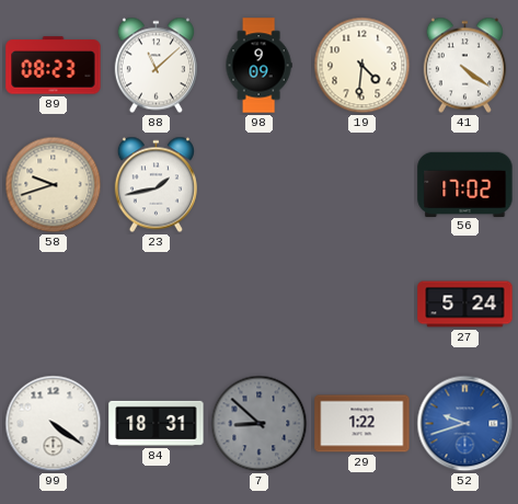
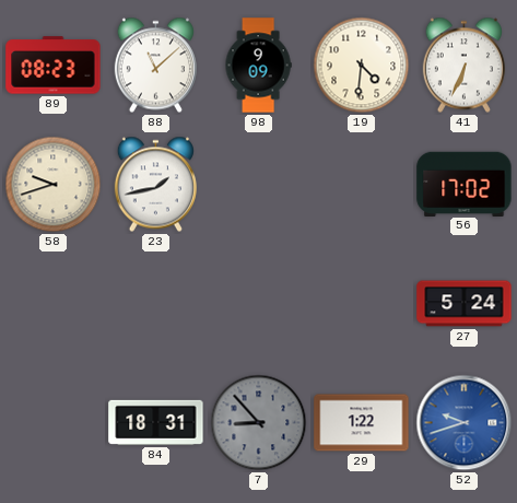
41: 4:21 -> 6:34
99: 4:21 -> none
7: 8:52 -> 8:53
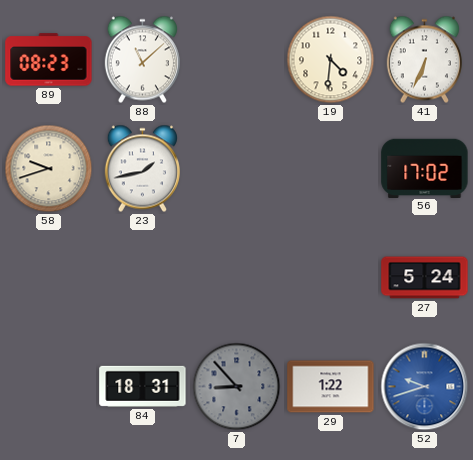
98: 9:09 -> none
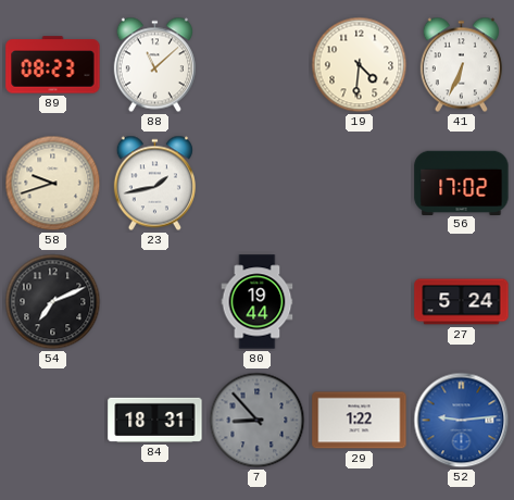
54: none -> 7:11
80: none -> 19:44
52: 9:42 -> 9:14
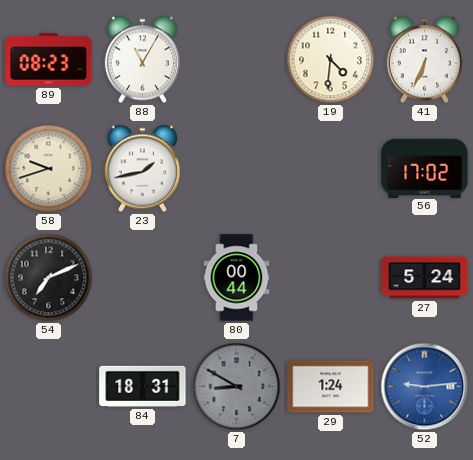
88: 11:08 -> 11:05
80: 19:44 -> 00:44
7: 8:53 -> 8:50
29: 1:22 -> 1:24
